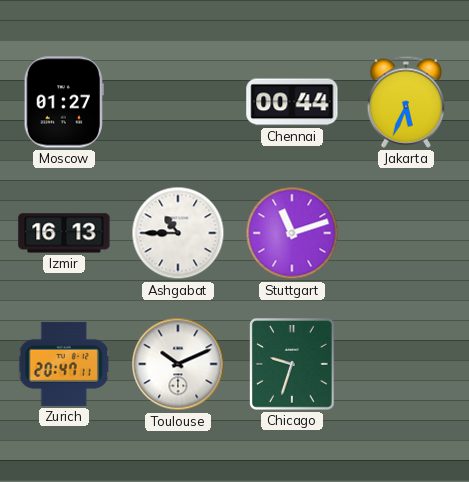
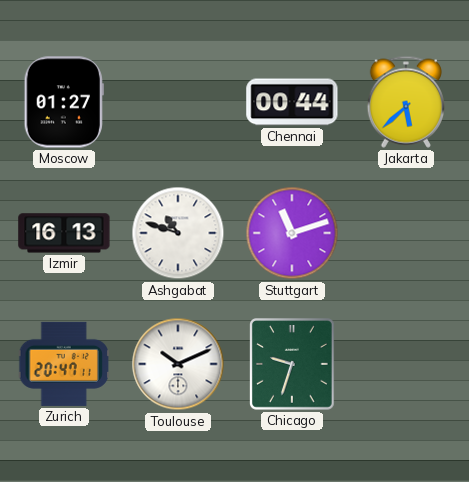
Jakarta: 5:34 -> 5:38
Ashgabat: 10:45 -> 10:48
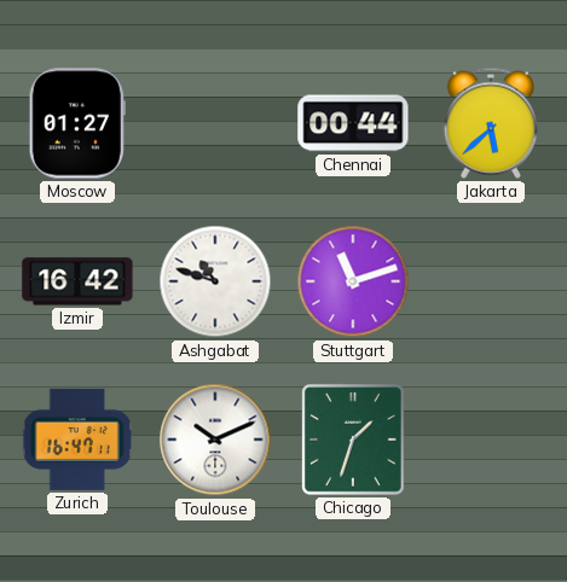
Izmir: 16:13 -> 16:42
Zurich: 20:47 -> 16:47
Chicago: 9:33 -> 1:33
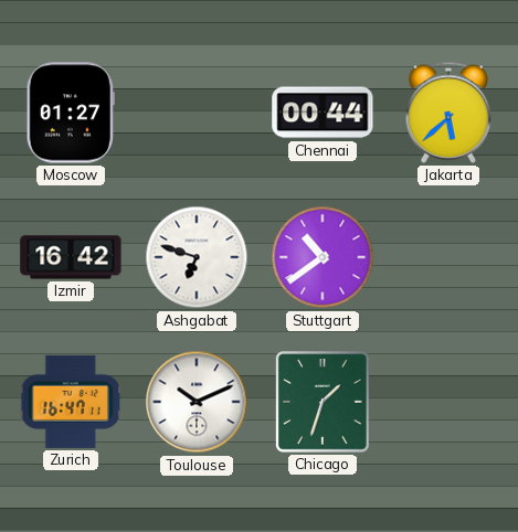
Ashgabat: 10:48 -> 6:48
Stuttgart: 11:12 -> 10:39
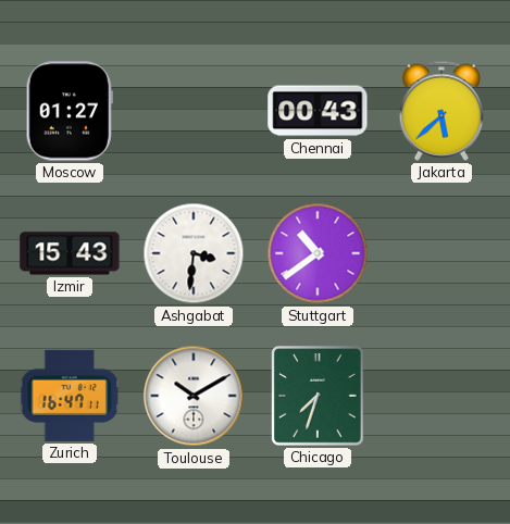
Chennai: 00:44 -> 00:43
Izmir: 16:42 -> 15:43
Ashgabat: 6:48 -> 3:31
Toulouse: 10:11 -> 10:10
Chicago: 1:33 -> 7:33
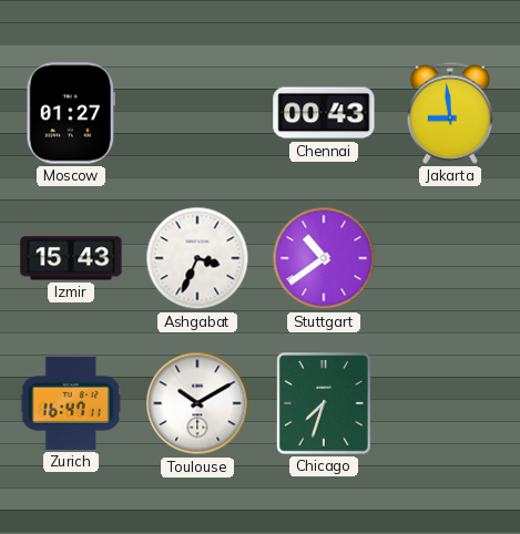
Jakarta: 5:38 -> 8:59
Ashgabat: 3:31 -> 3:34
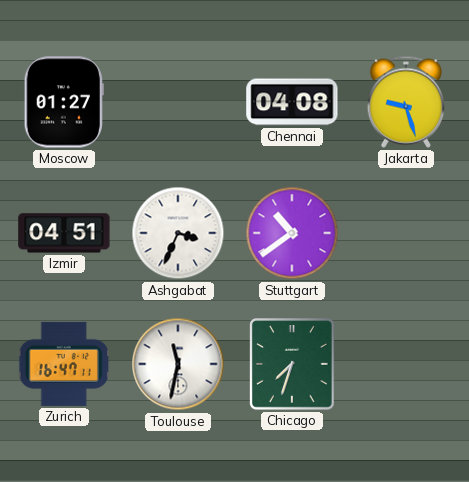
Chennai: 00:43 -> 04:08
Jakarta: 8:59 -> 9:27
Izmir: 15:43 -> 04:51
Toulouse: 10:10 -> 11:32
